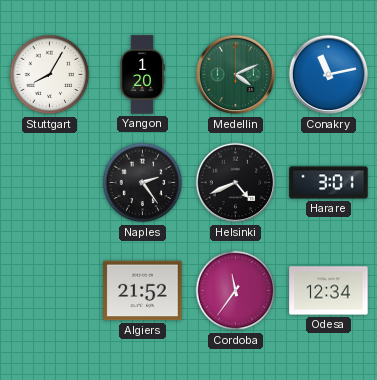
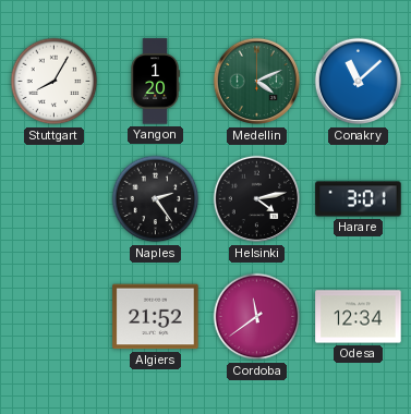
Conakry: 11:13 -> 11:08
Helsinki: 4:41 -> 4:13
Cordoba: 11:36 -> 11:39
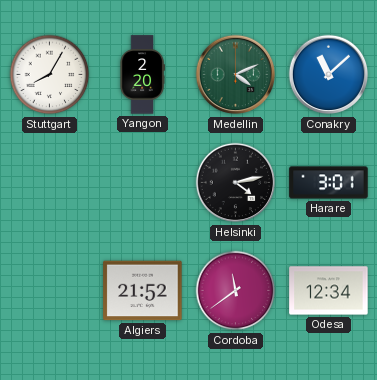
Yangon: 1:20 -> 2:20
Naples: 2:24 -> none
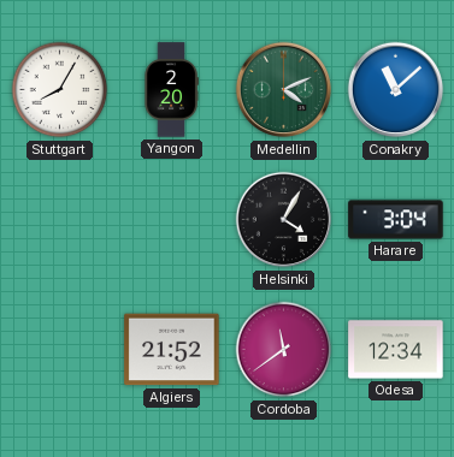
Helsinki: 4:13 -> 4:05
Harare: 3:01 -> 3:04
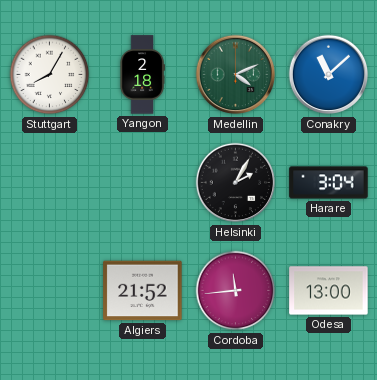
Yangon: 2:20 -> 2:18
Helsinki: 4:05 -> 2:05
Cordoba: 11:39 -> 11:44
Odesa: 12:34 -> 13:00
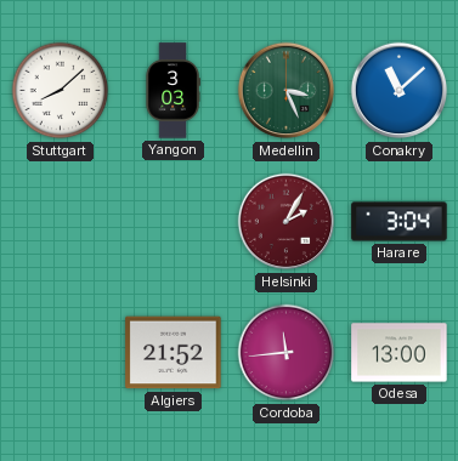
Stuttgart: 8:05 -> 8:08
Yangon: 2:18 -> 3:03
Medellin: 4:11 -> 3:26
Helsinki dial: black -> burgundy
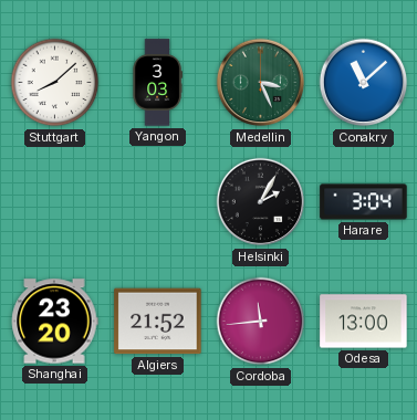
Helsinki dial: burgundy -> black
Shanghai: none -> 23:20
